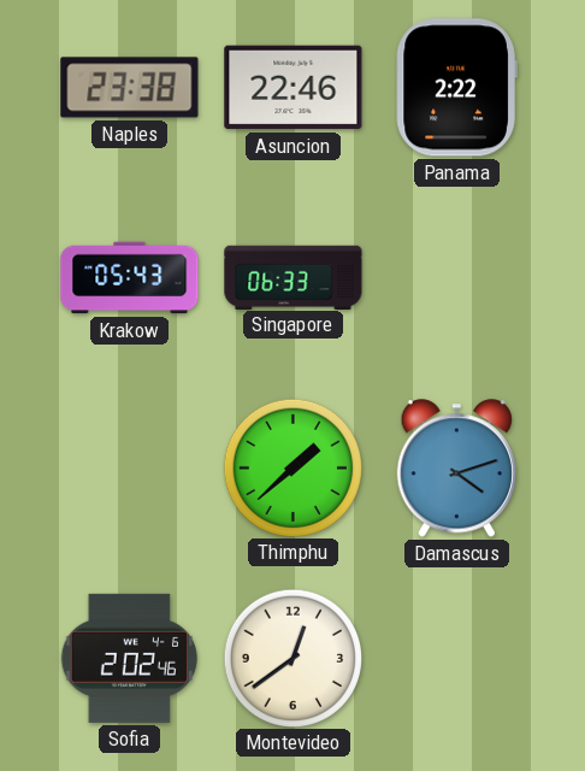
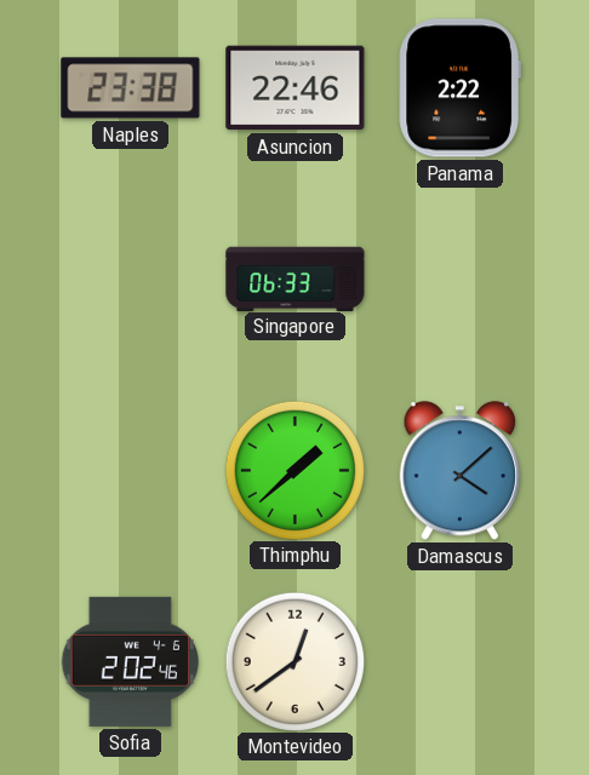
Krakow: 05:43 -> none
Damascus: 4:12 -> 4:08
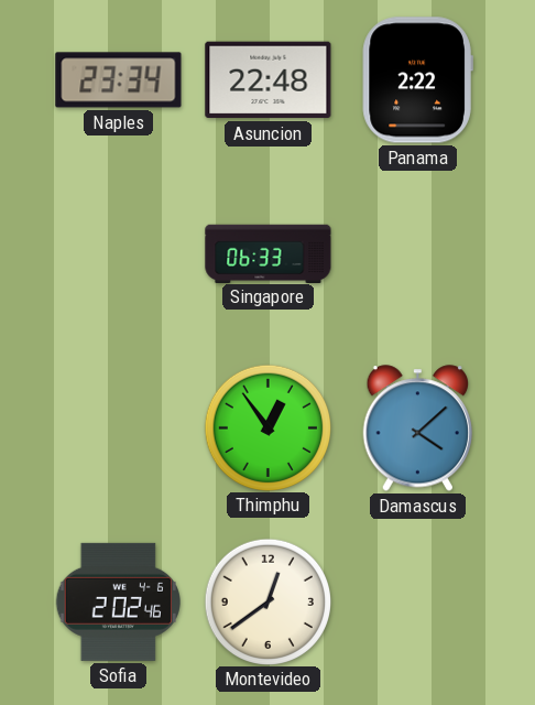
Naples: 23:38 -> 23:34
Asuncion: 22:46 -> 22:48
Thimphu: 1:38 -> 12:54
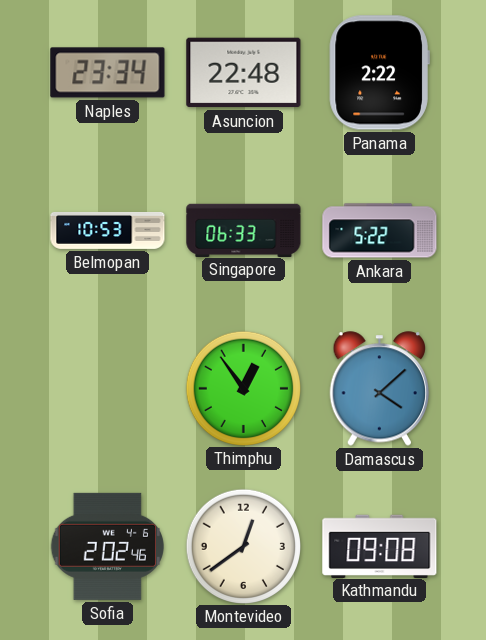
Belmopan: none -> 10:53
Ankara: none -> 5:22
Kathmandu: none -> 09:08
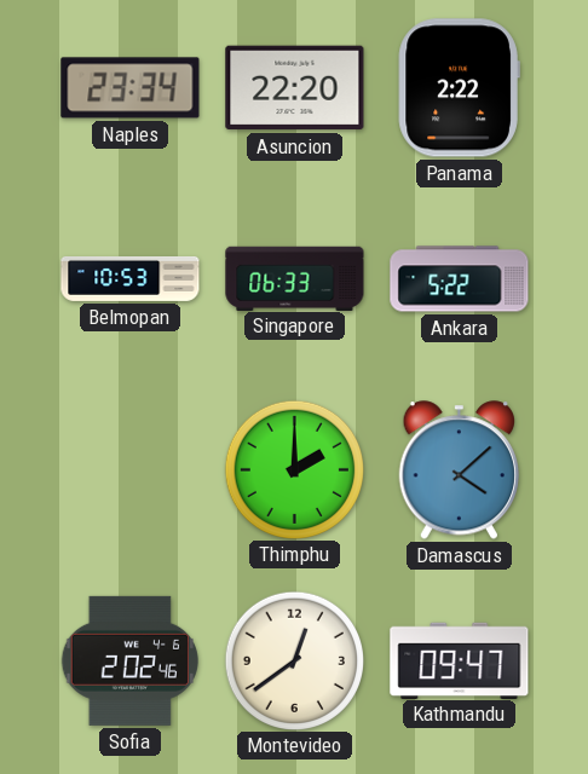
Asuncion: 22:48 -> 22:20
Thimphu: 12:54 -> 2:00
Kathmandu: 09:08 -> 09:47
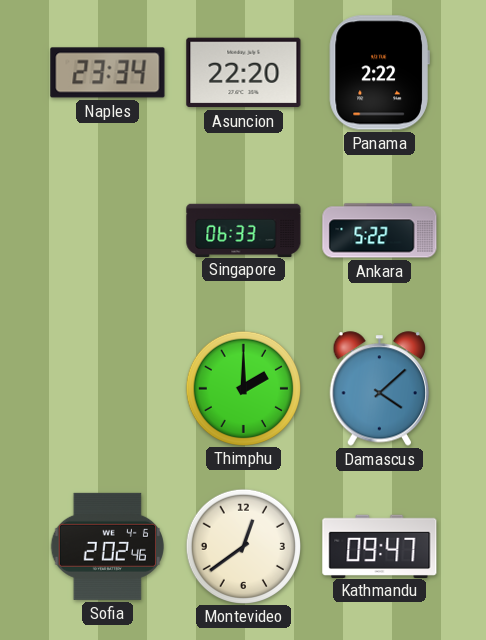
Belmopan: 10:53 -> none
